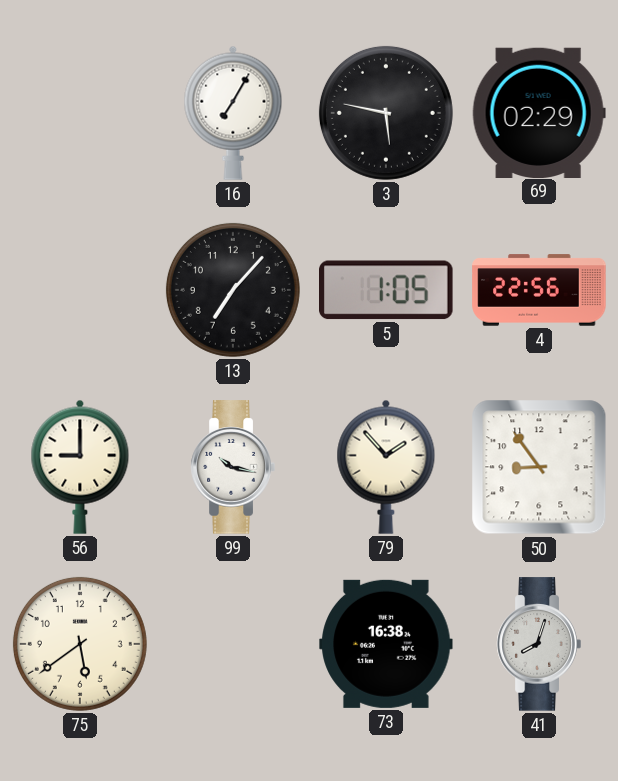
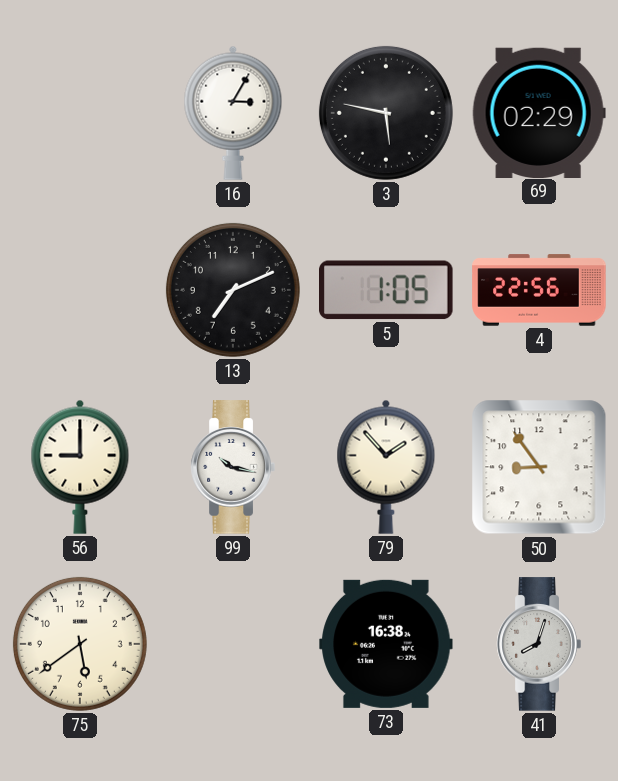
16: 7:05 -> 3:05
13: 7:07 -> 7:11
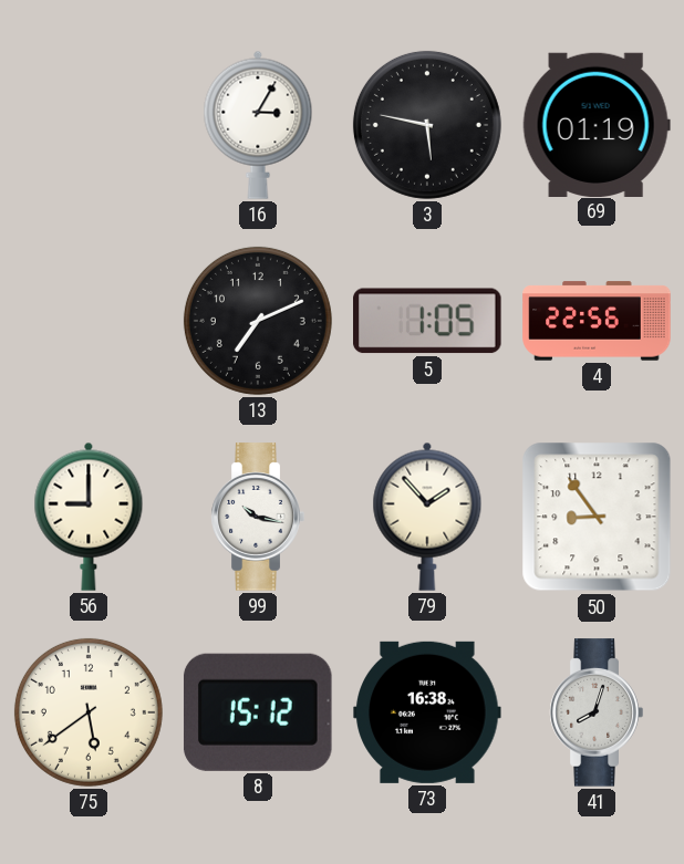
69: 02:29 -> 01:19
8: none -> 15:12
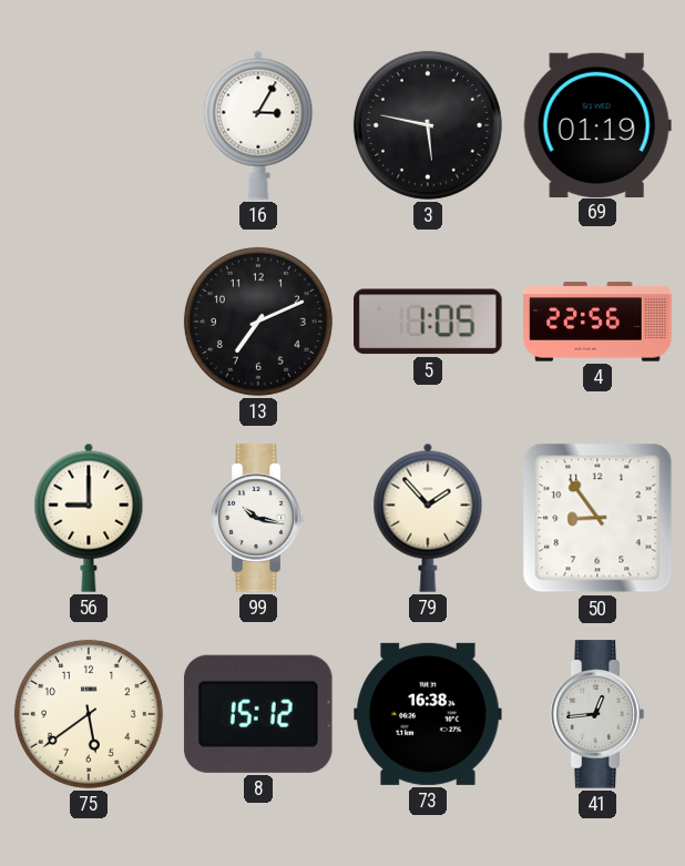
41: 8:03 -> 12:44
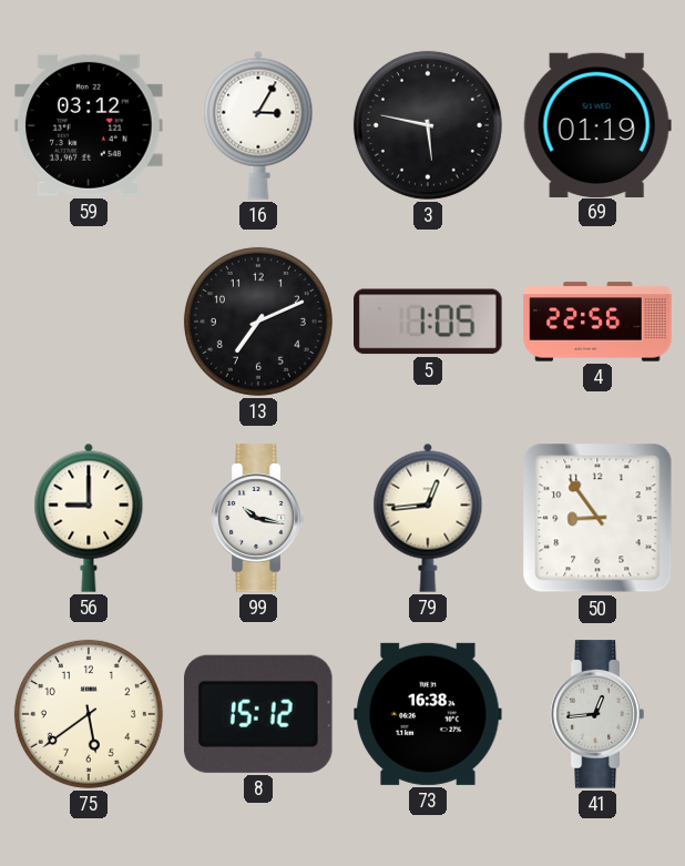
59: none -> 03:12
79: 1:53 -> 12:44
